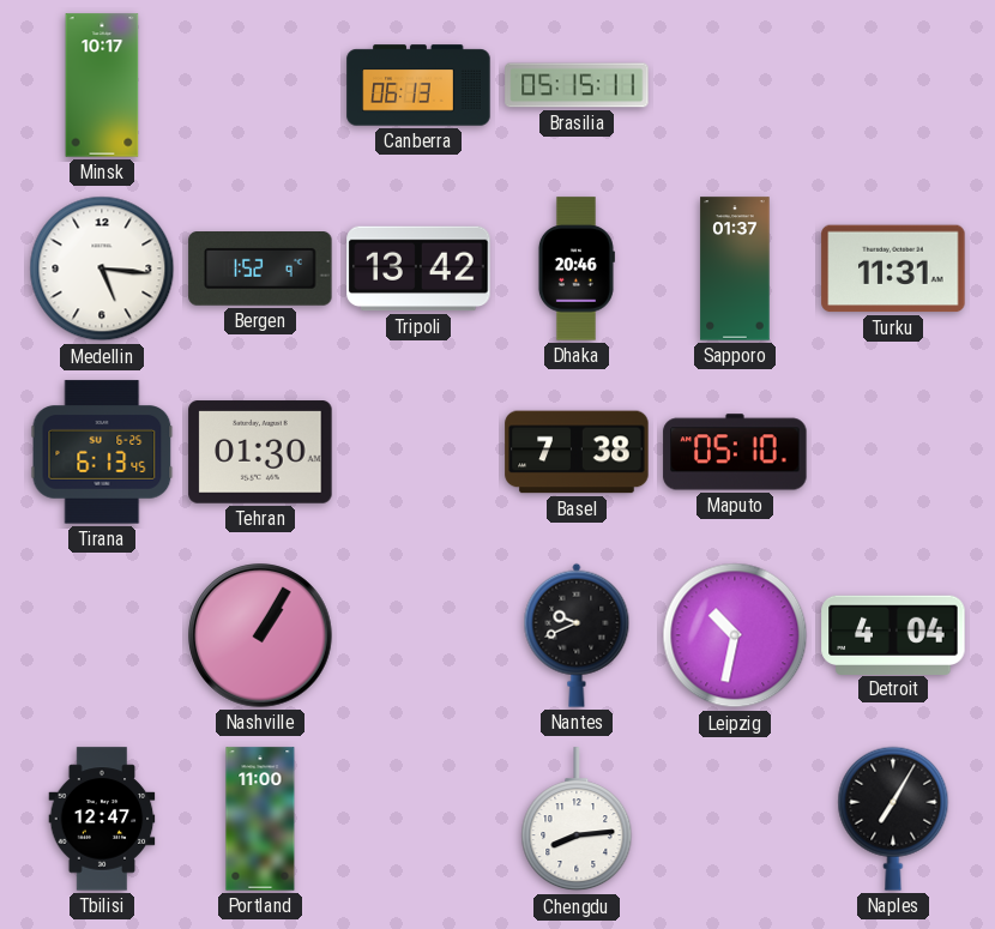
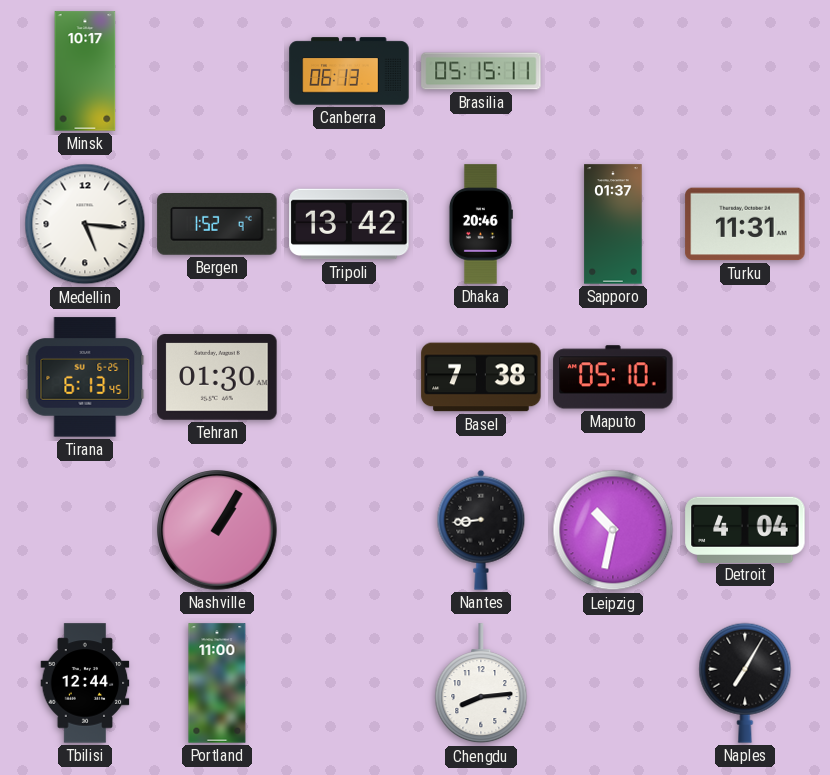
Nantes: 9:41 -> 8:44
Tbilisi: 12:47 -> 12:44
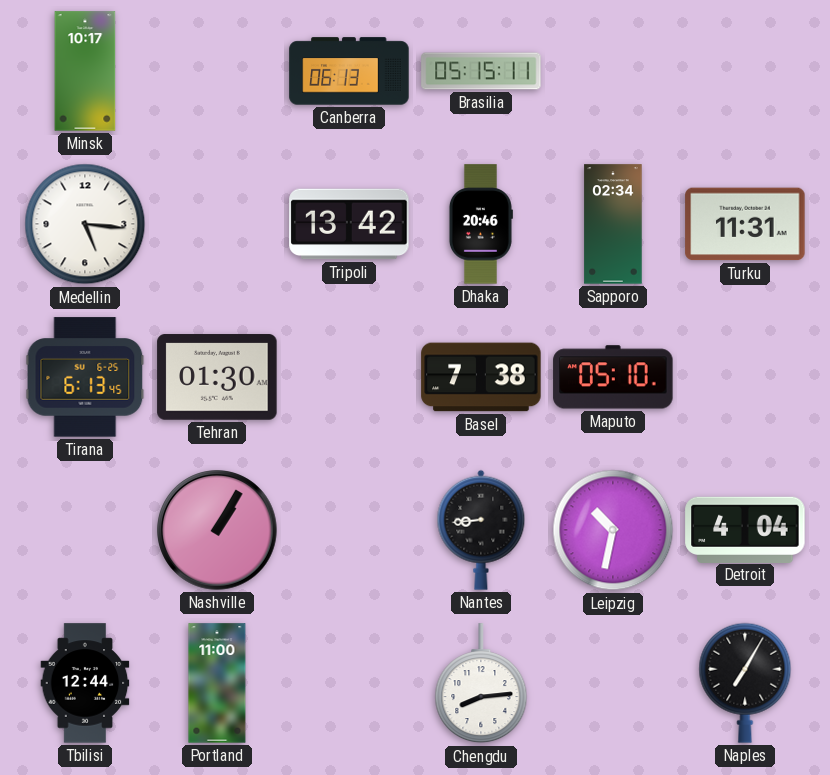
Bergen: 1:52 -> none
Sapporo: 01:37 -> 02:34
